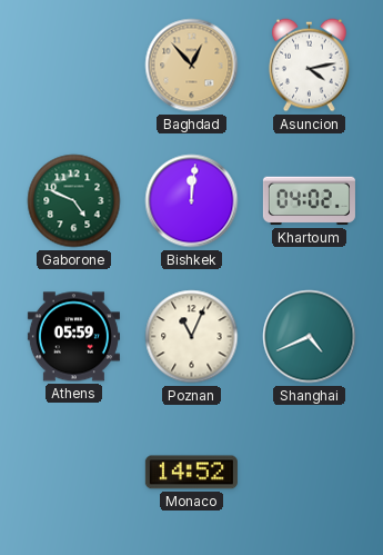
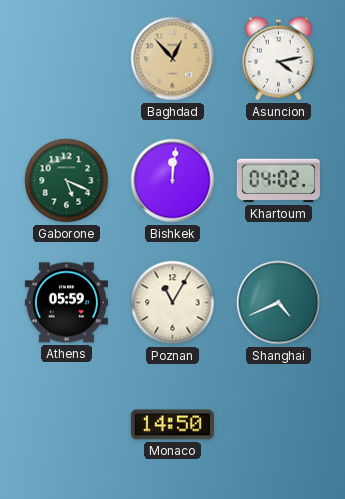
Gaborone: 4:49 -> 5:19
Poznan: 11:04 -> 11:05
Monaco: 14:52 -> 14:50
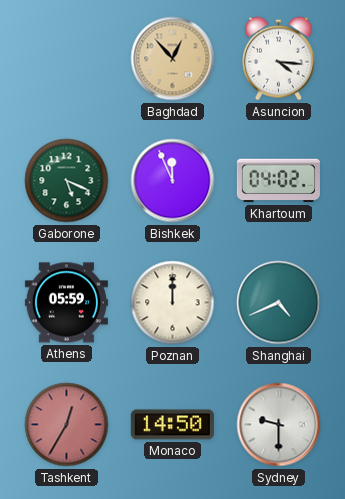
Asuncion: 4:13 -> 4:16
Bishkek: 12:01 -> 11:56
Poznan: 11:05 -> 12:00
Tashkent: none -> 12:35
Sydney: none -> 9:30
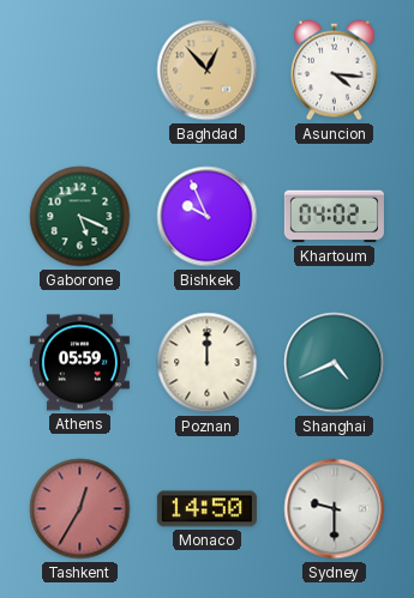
Bishkek: 11:56 -> 9:56
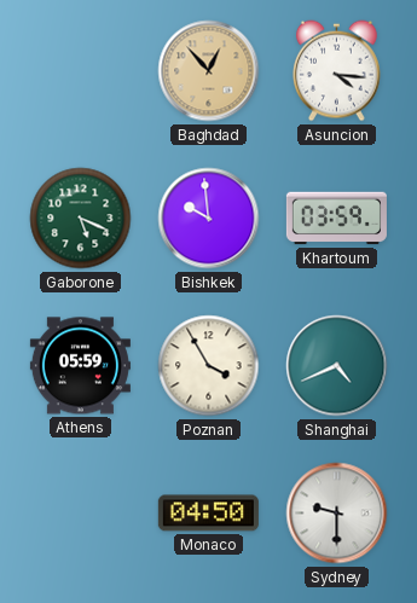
Bishkek: 9:56 -> 9:59
Khartoum: 04:02 -> 03:59
Poznan: 12:00 -> 3:55
Tashkent: 12:35 -> none
Monaco: 14:50 -> 04:50
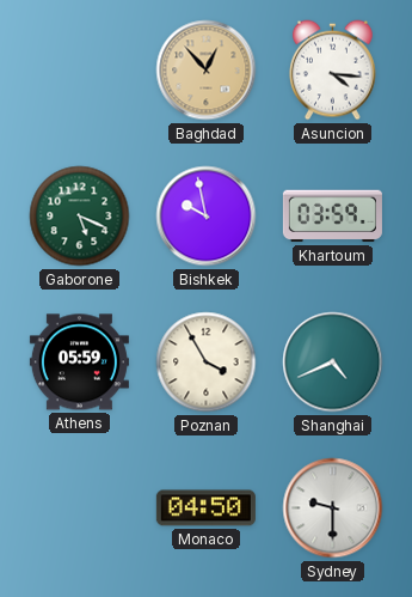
Bishkek: 9:59 -> 9:58
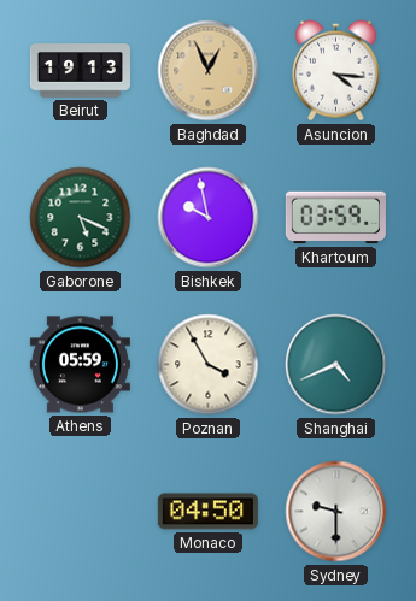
Beirut: none -> 19:13
Baghdad: 12:53 -> 12:56
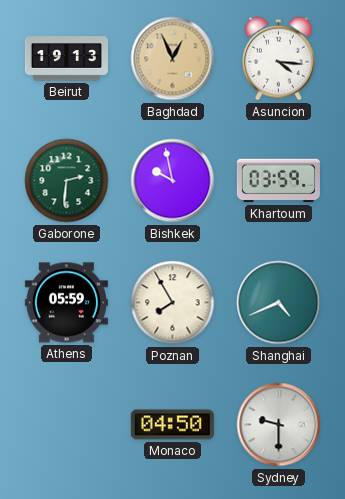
Gaborone: 5:19 -> 2:31
Poznan: 3:55 -> 7:55
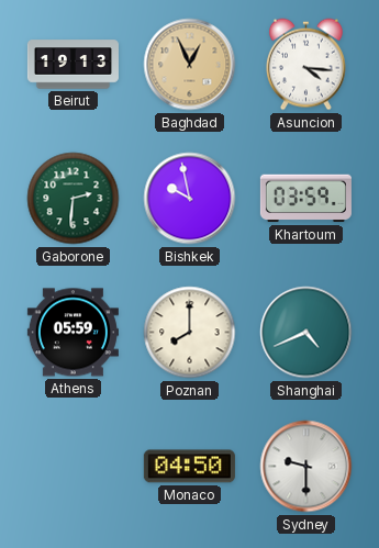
Poznan: 7:55 -> 8:00
